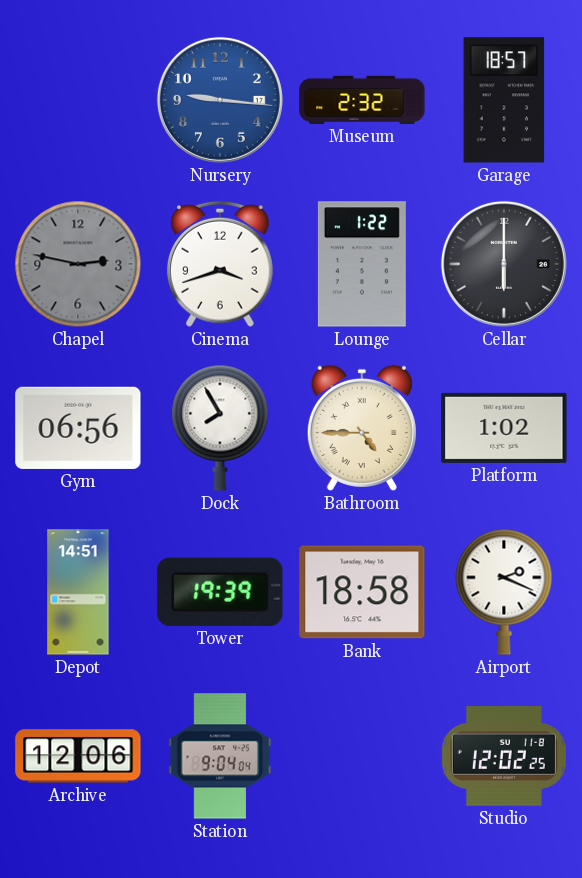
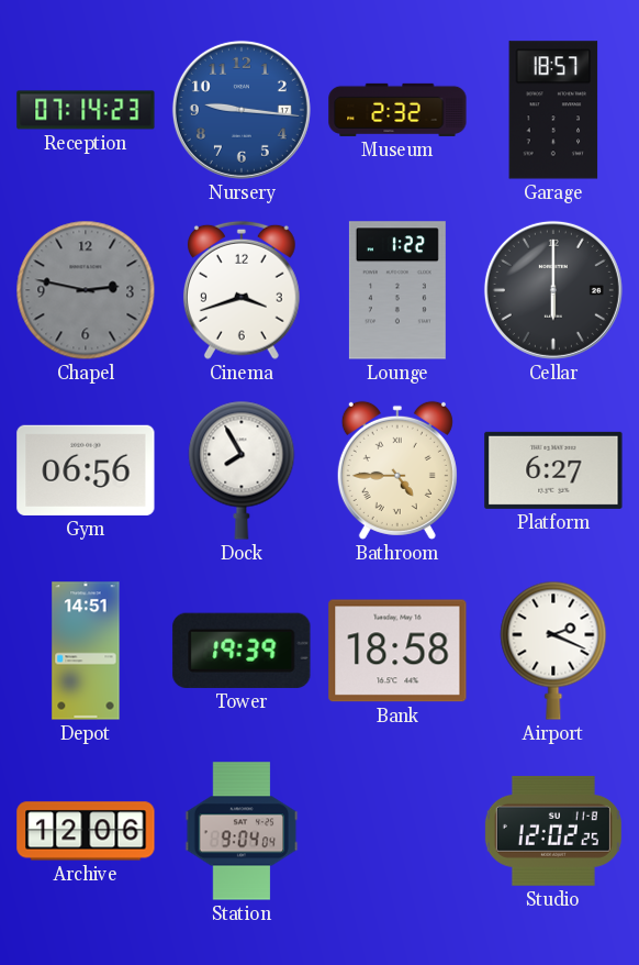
Reception: none -> 07:14
Platform: 1:02 -> 6:27
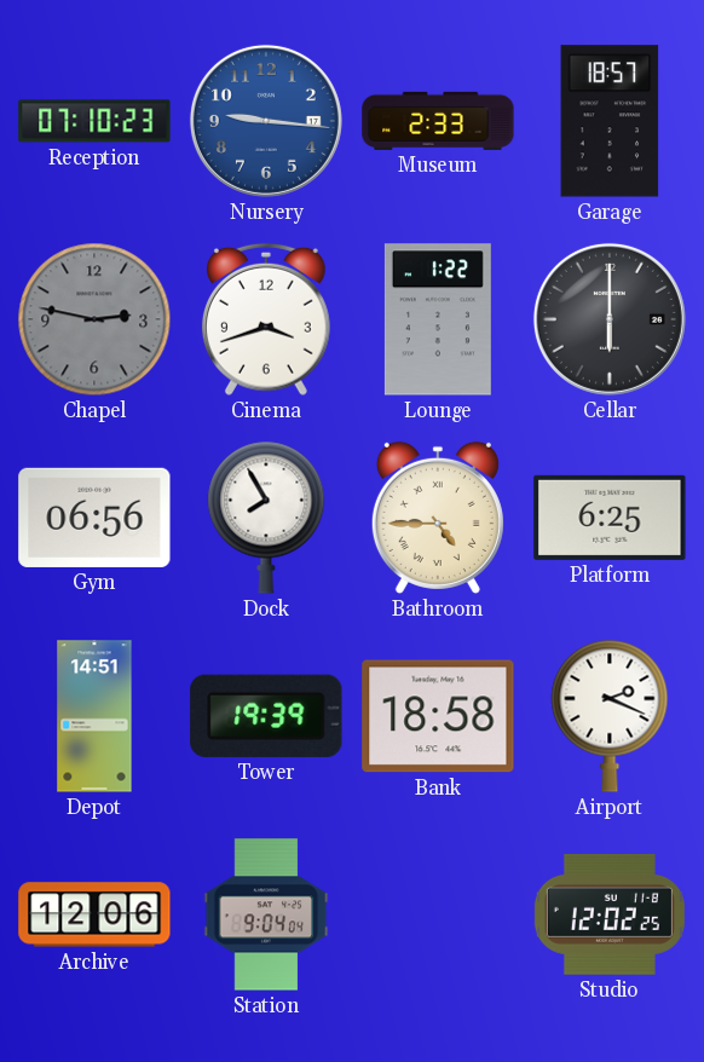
Reception: 07:14 -> 07:10
Museum: 2:32 -> 2:33
Platform: 6:27 -> 6:25
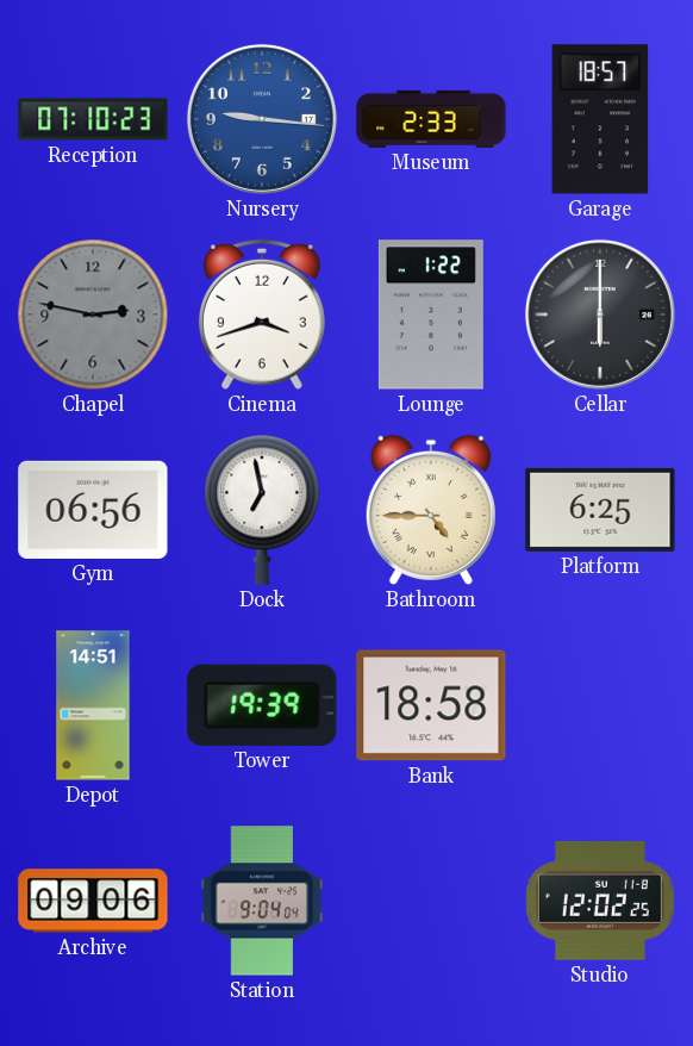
Dock: 7:55 -> 6:58
Airport: 2:19 -> none
Archive: 12:06 -> 09:06
